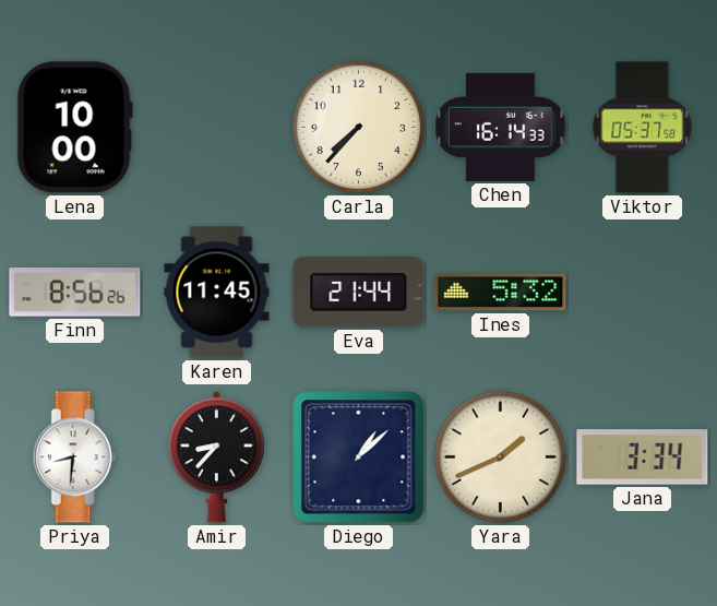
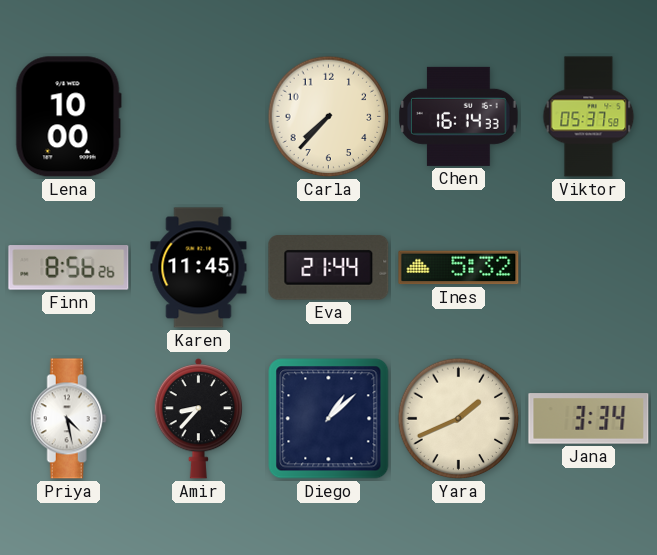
Priya: 8:31 -> 4:28
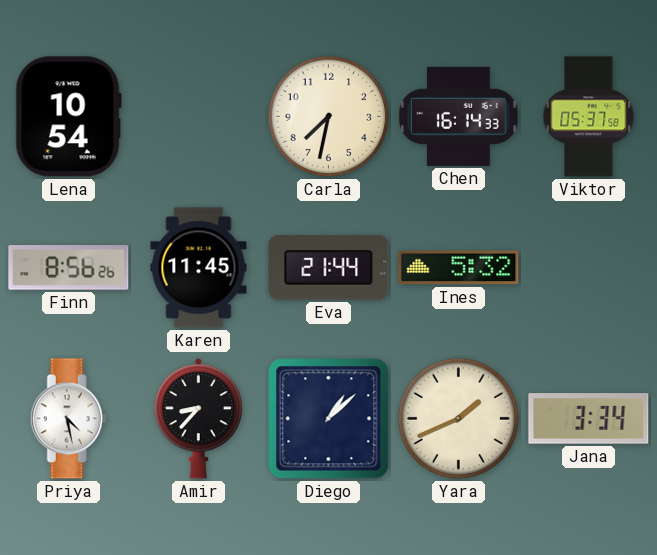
Lena: 10:00 -> 10:54
Carla: 7:37 -> 7:32
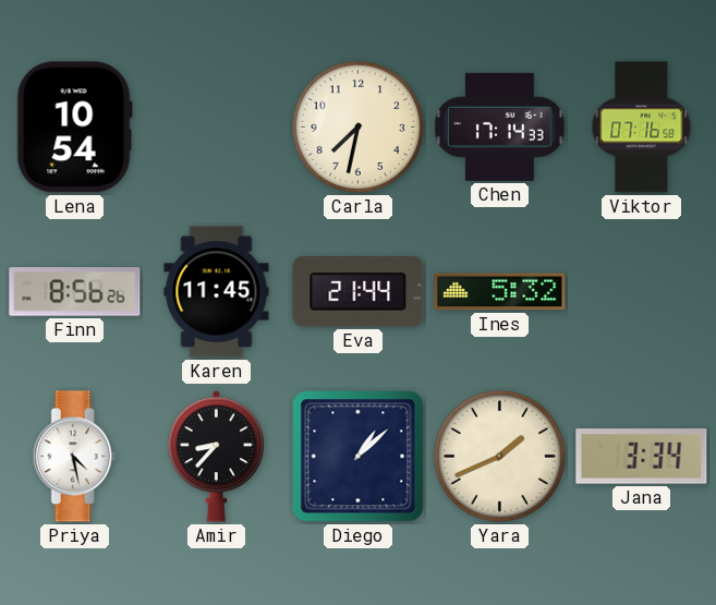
Chen: 16:14 -> 17:14
Viktor: 05:37 -> 07:16
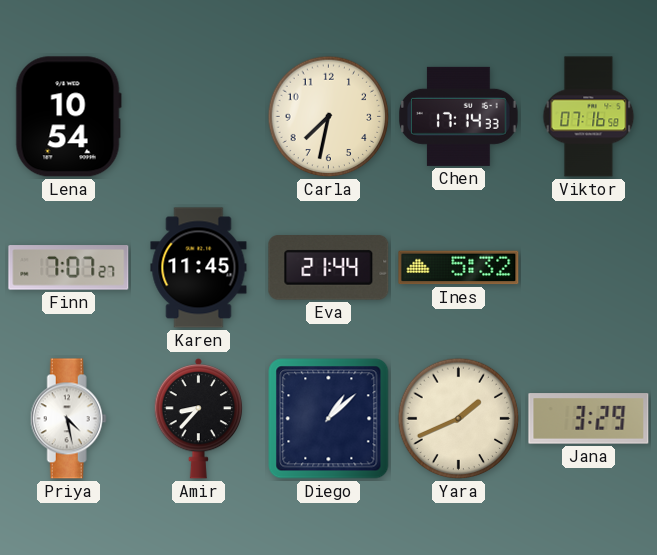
Finn: 8:56 -> 7:07
Jana: 3:34 -> 3:29
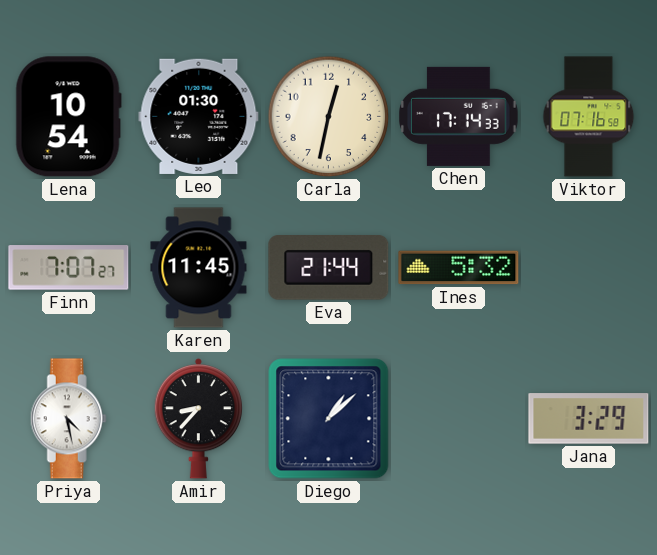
Leo: none -> 01:30
Carla: 7:32 -> 12:32
Yara: 1:41 -> none
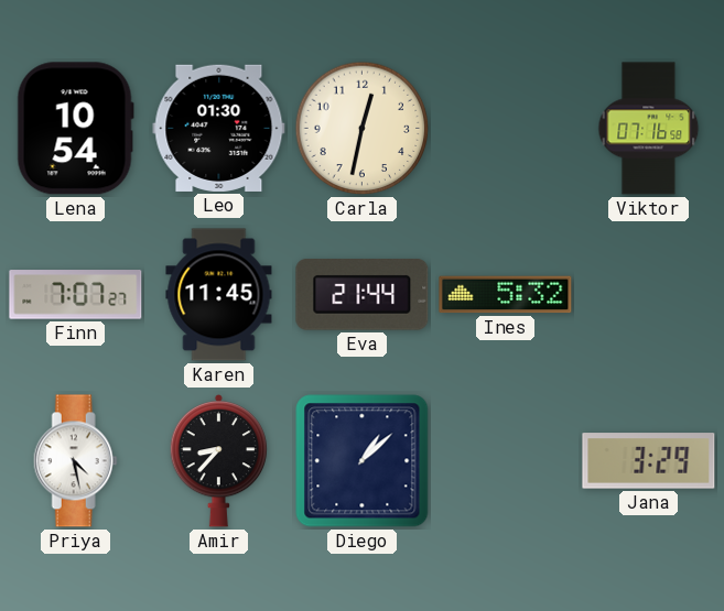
Chen: 17:14 -> none
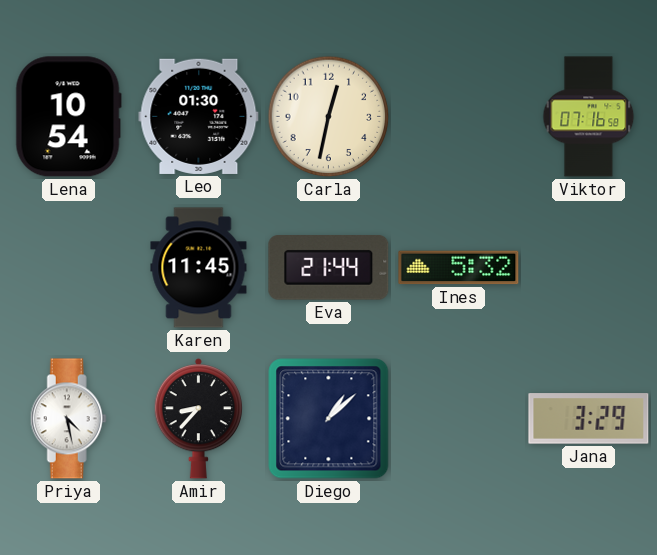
Finn: 7:07 -> none
